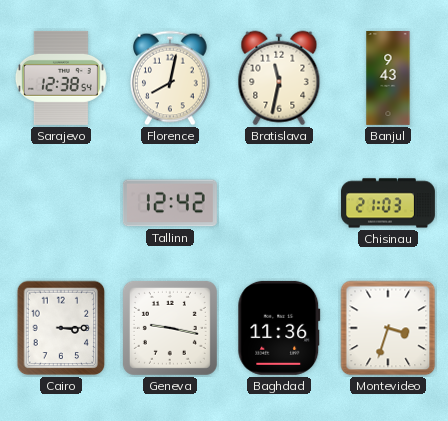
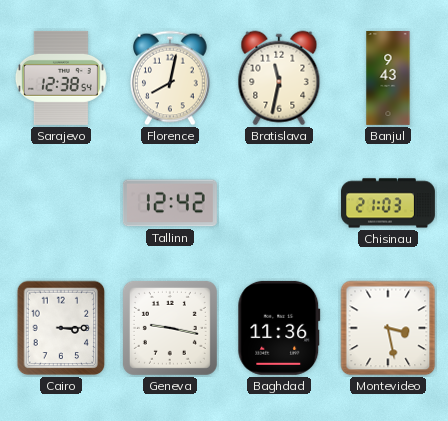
Montevideo: 3:33 -> 3:28
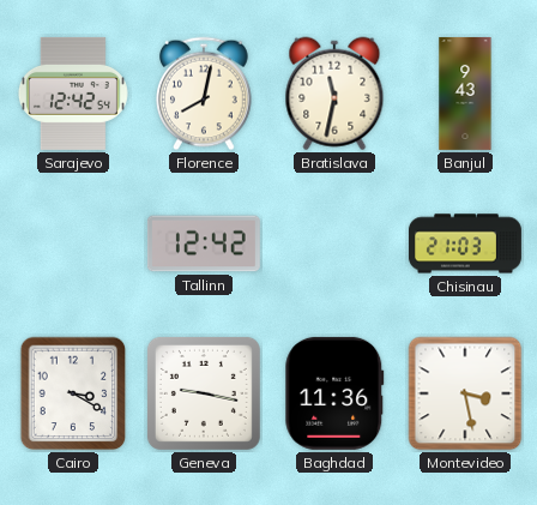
Sarajevo: 12:38 -> 12:42
Cairo: 3:15 -> 3:20
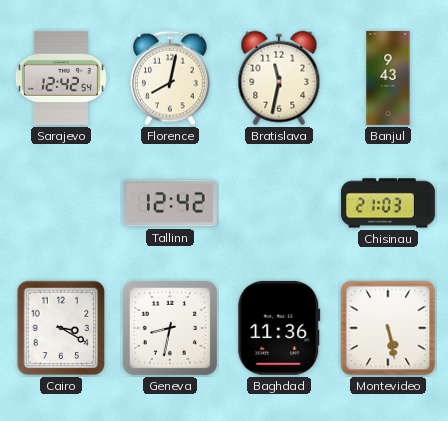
Geneva: 9:17 -> 8:32
Montevideo: 3:28 -> 5:28
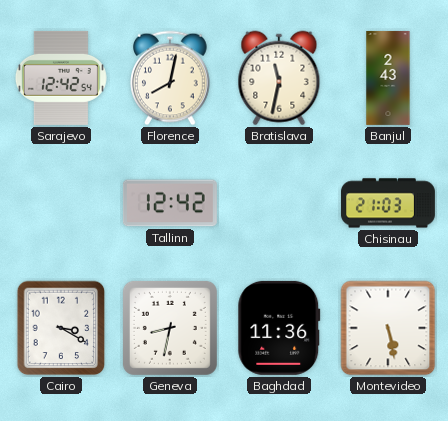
Banjul: 9:43 -> 2:43
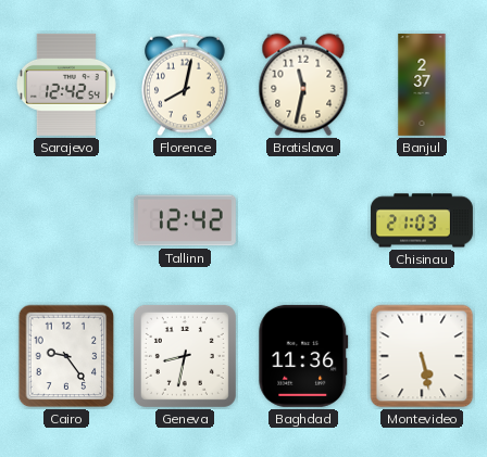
Banjul: 2:43 -> 2:37
Cairo: 3:20 -> 9:24
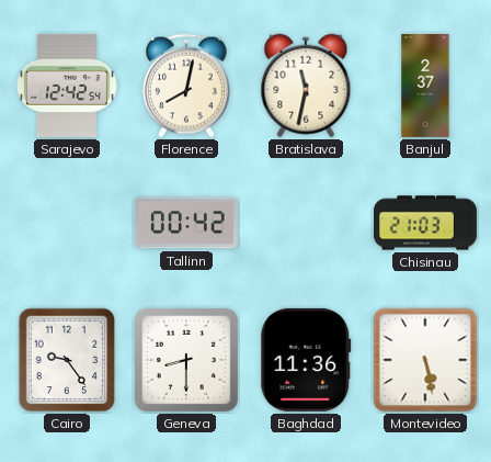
Tallinn: 12:42 -> 00:42
Geneva: 8:32 -> 8:30
